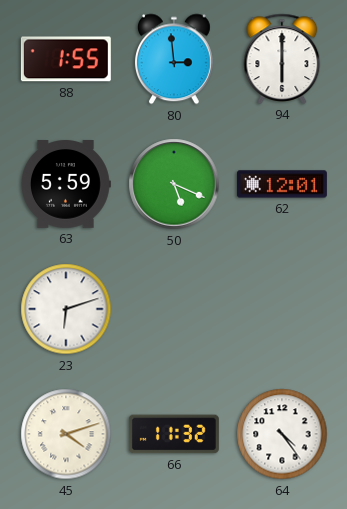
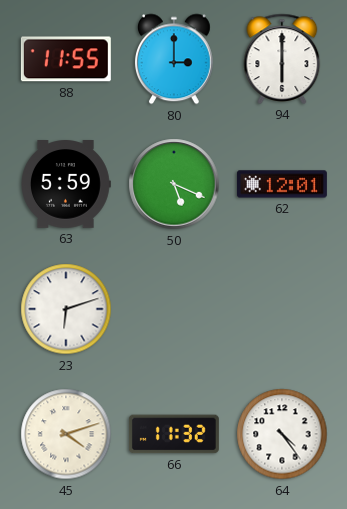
88: 1:55 -> 11:55
80: 2:59 -> 3:00
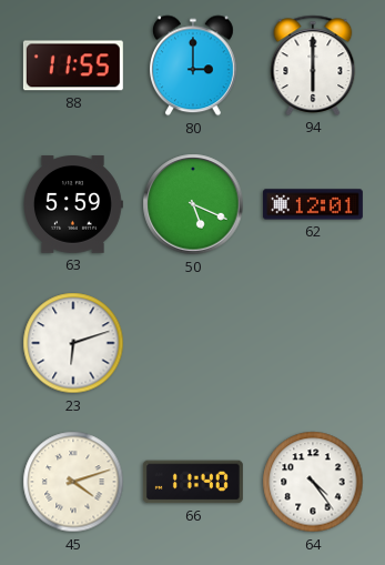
66: 11:32 -> 11:40
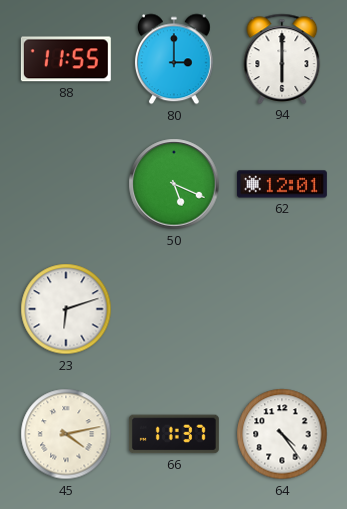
63: 5:59 -> none
45: 4:12 -> 4:13
66: 11:40 -> 11:37
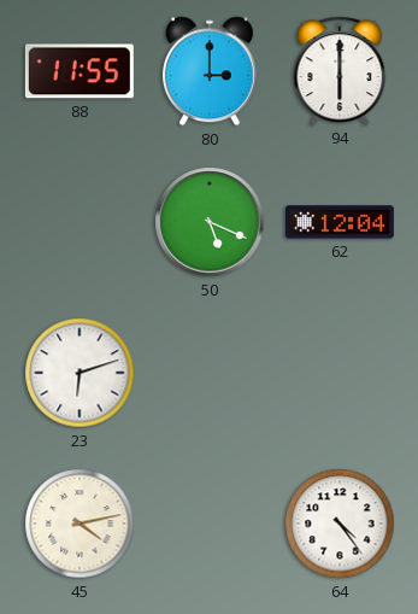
62: 12:01 -> 12:04
66: 11:37 -> none
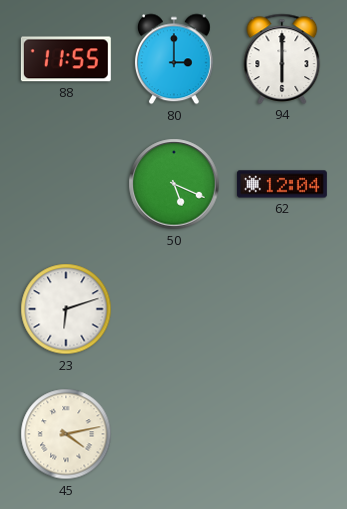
64: 4:24 -> none
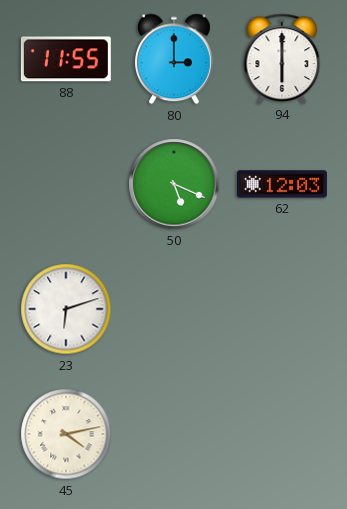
62: 12:04 -> 12:03
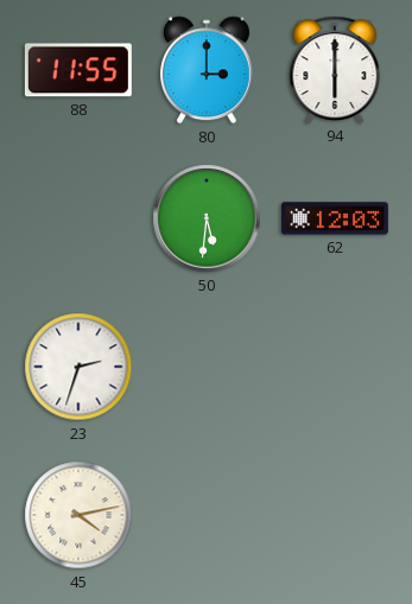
50: 5:19 -> 5:31
23: 6:12 -> 2:33
